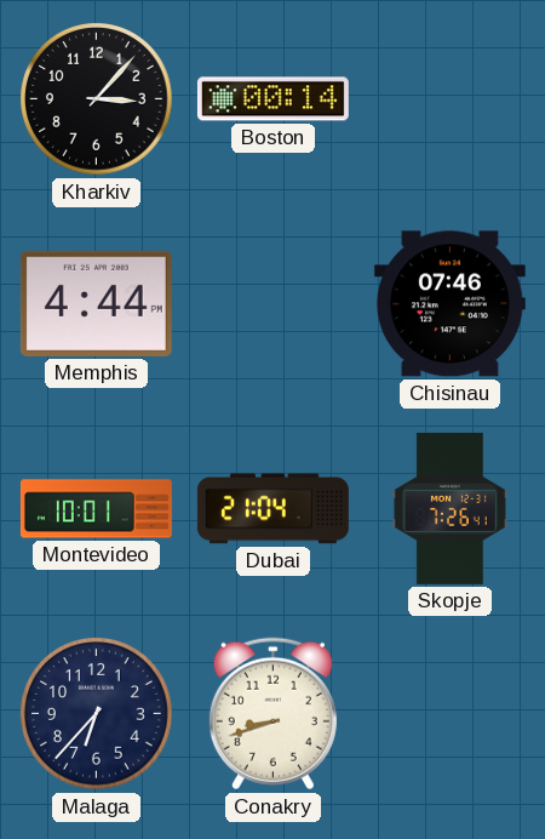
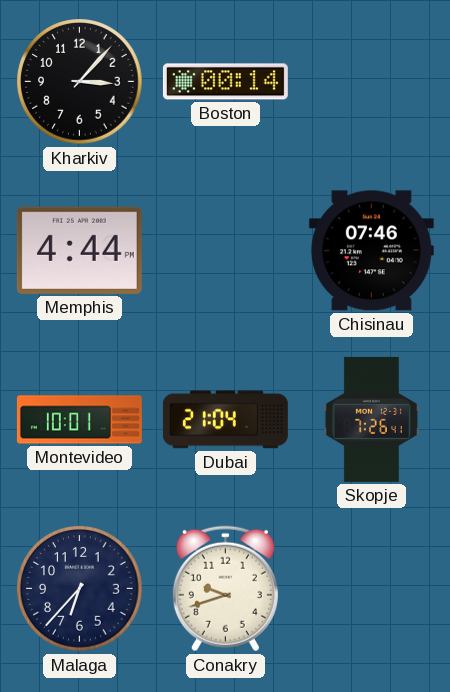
Conakry: 8:42 -> 9:42
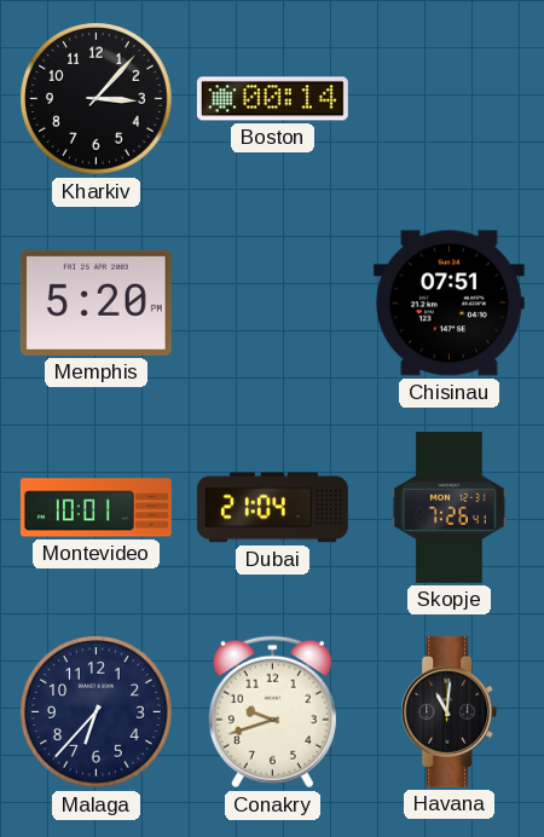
Memphis: 4:44 -> 5:20
Chisinau: 07:46 -> 07:51
Havana: none -> 11:01
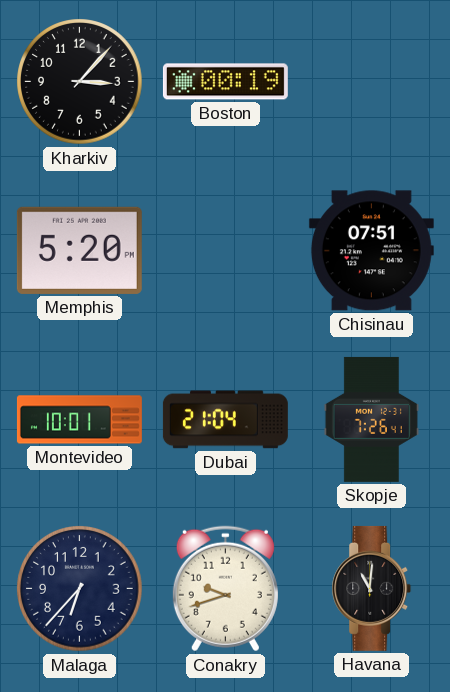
Boston: 00:14 -> 00:19
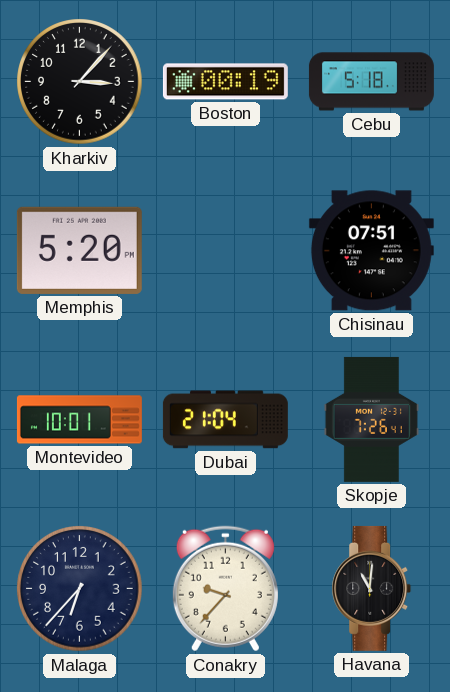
Cebu: none -> 5:18
Conakry: 9:42 -> 9:37
